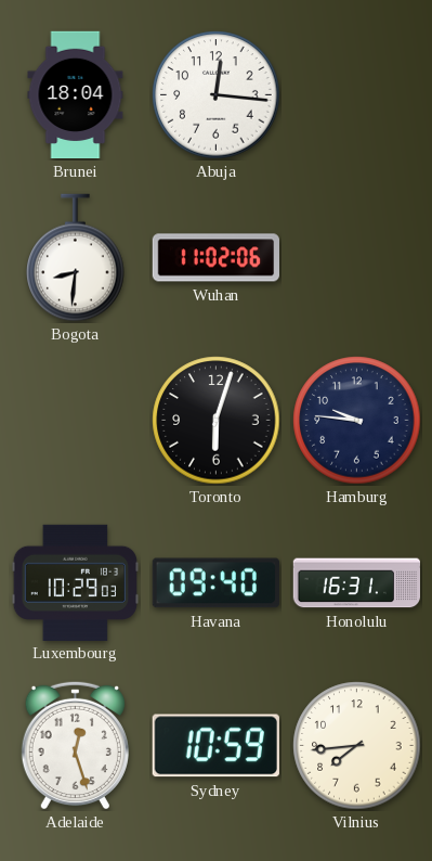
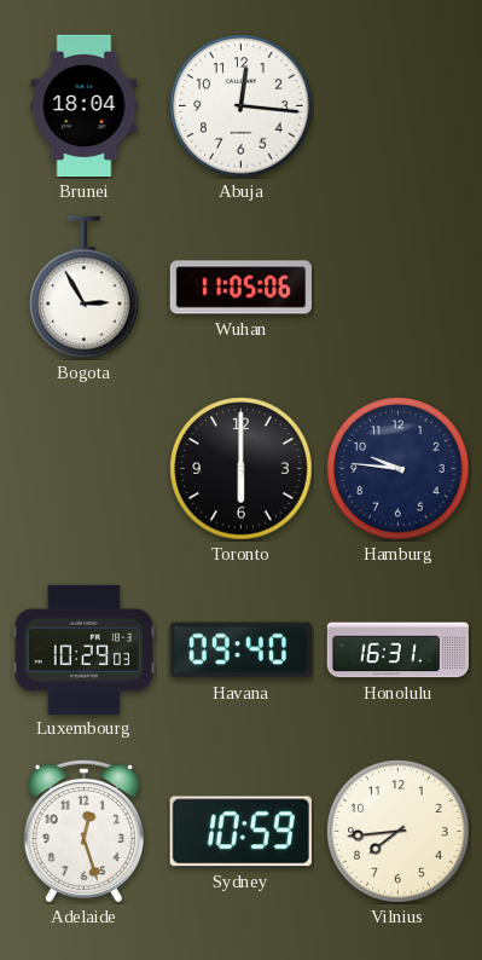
Bogota: 8:31 -> 2:55
Wuhan: 11:02 -> 11:05
Toronto: 6:03 -> 6:00
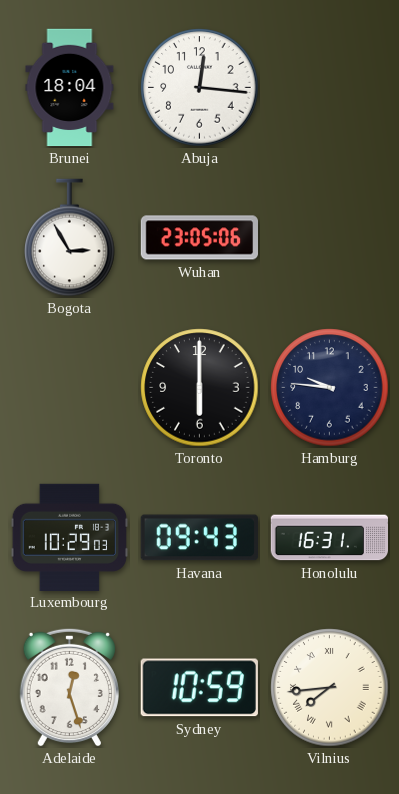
Wuhan: 11:05 -> 23:05
Havana: 09:40 -> 09:43
Vilnius numerals: Arabic -> Roman
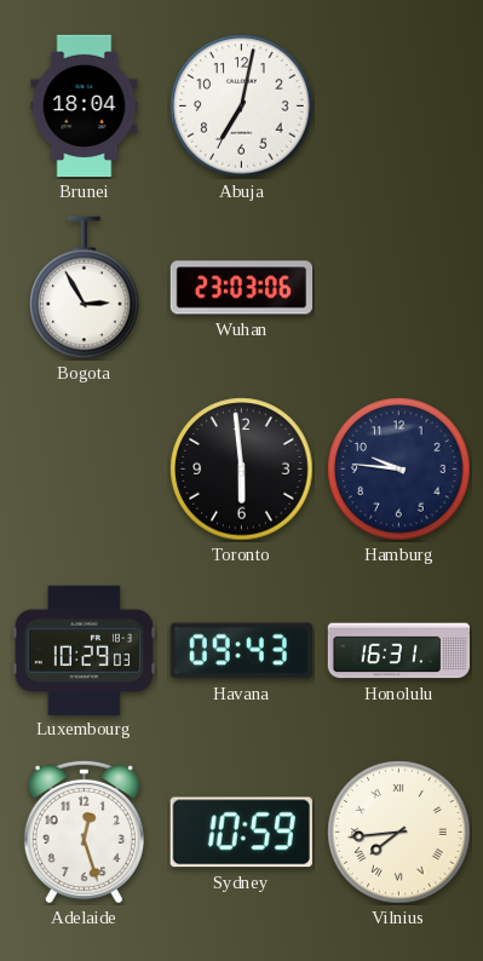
Abuja: 12:16 -> 7:02
Wuhan: 23:05 -> 23:03
Toronto: 6:00 -> 5:59
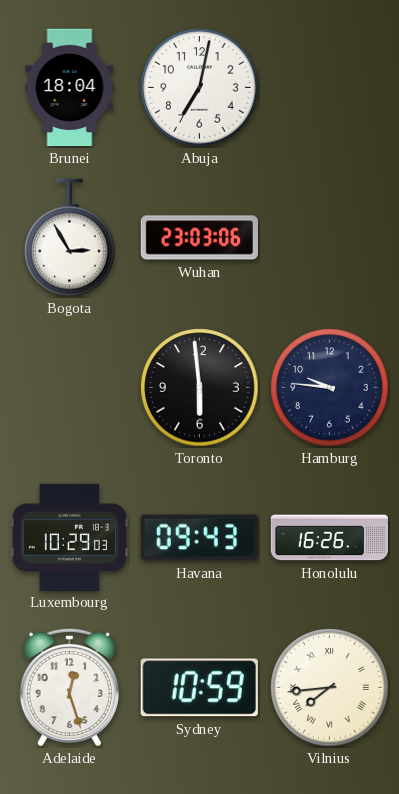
Honolulu: 16:31 -> 16:26
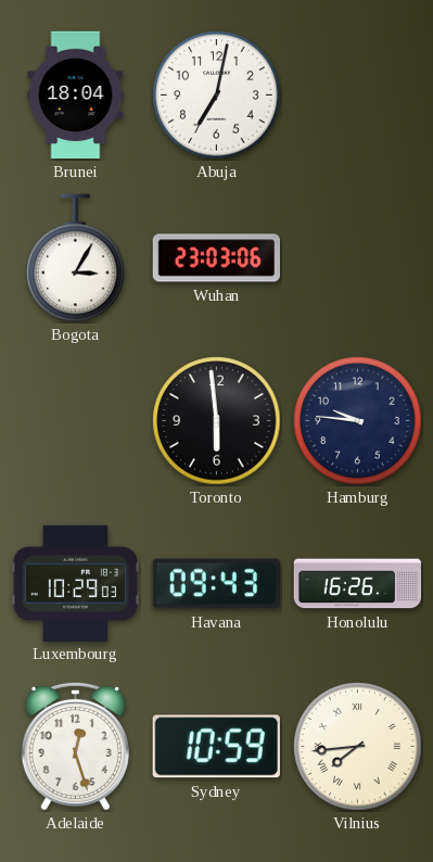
Bogota: 2:55 -> 3:05
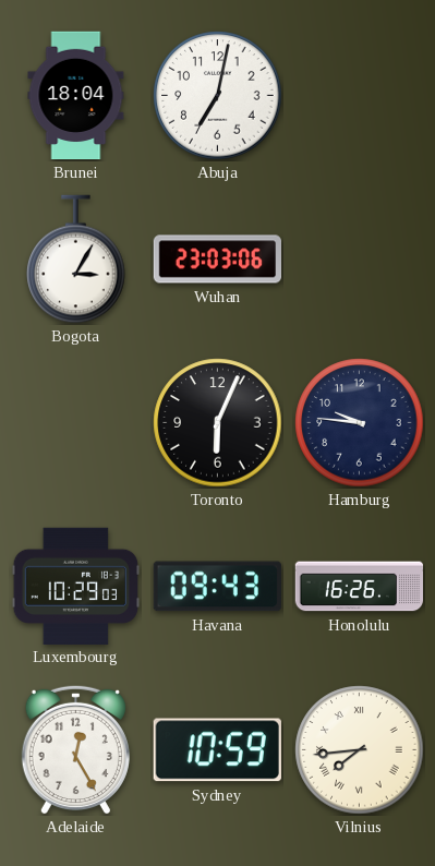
Toronto: 5:59 -> 6:04
Adelaide: 12:27 -> 12:25
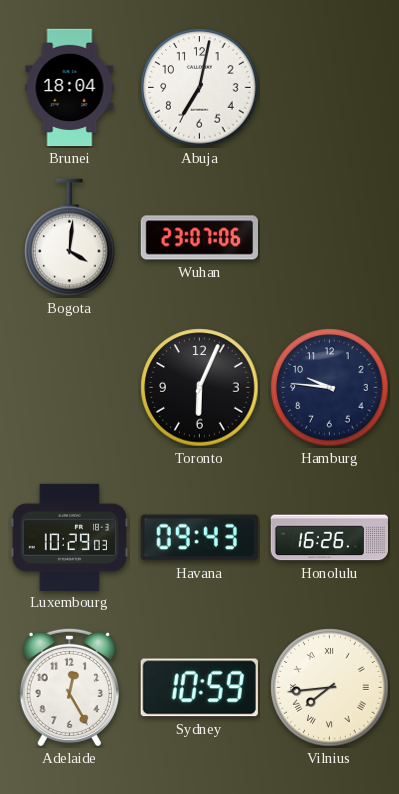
Bogota: 3:05 -> 4:01
Wuhan: 23:03 -> 23:07
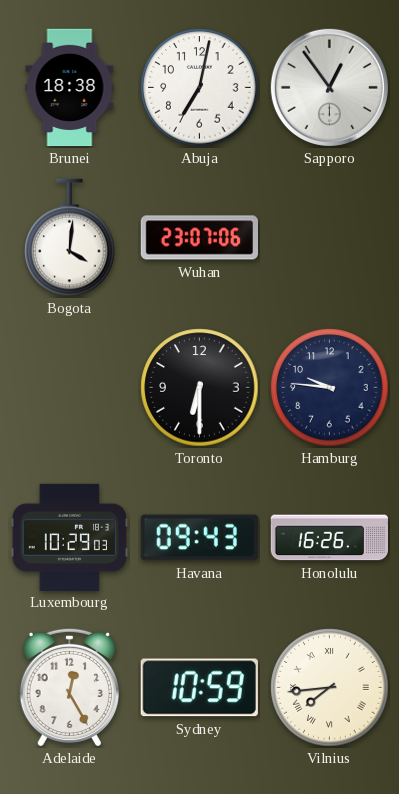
Brunei: 18:04 -> 18:38
Sapporo: none -> 12:54
Toronto: 6:04 -> 6:30
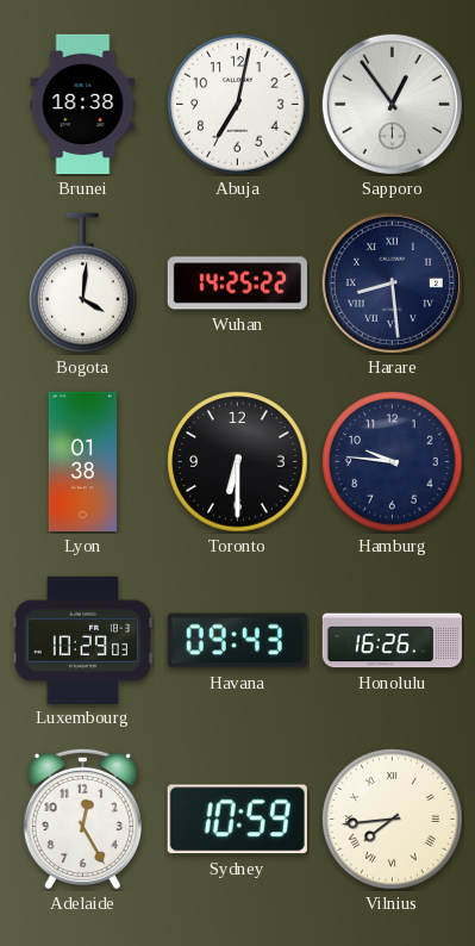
Wuhan: 23:07 -> 14:25
Harare: none -> 8:29
Lyon: none -> 01:38
